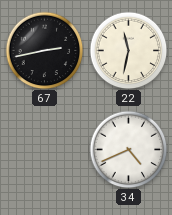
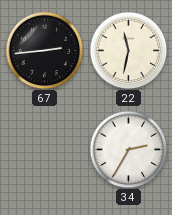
67: 2:43 -> 2:44
34: 4:41 -> 2:35
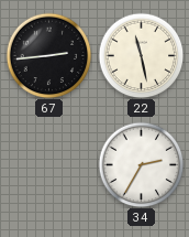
22: 11:32 -> 11:28
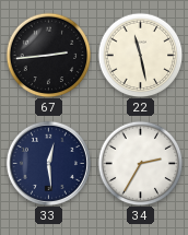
33: none -> 12:29
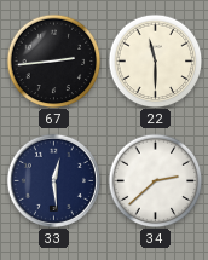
22: 11:28 -> 11:30
34: 2:35 -> 2:38
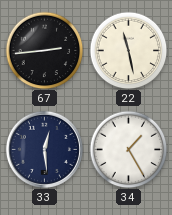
22: 11:30 -> 11:28
34: 2:38 -> 1:25
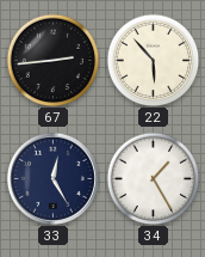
22: 11:28 -> 5:53
33: 12:29 -> 12:25
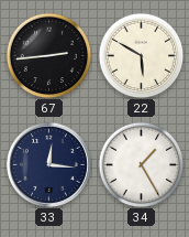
22: 5:53 -> 5:50
33: 12:25 -> 12:16
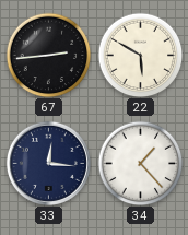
34: 1:25 -> 1:23
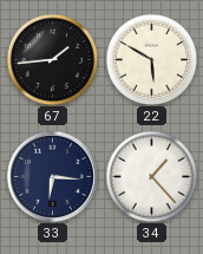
67: 2:44 -> 1:44
33: 12:16 -> 6:16
